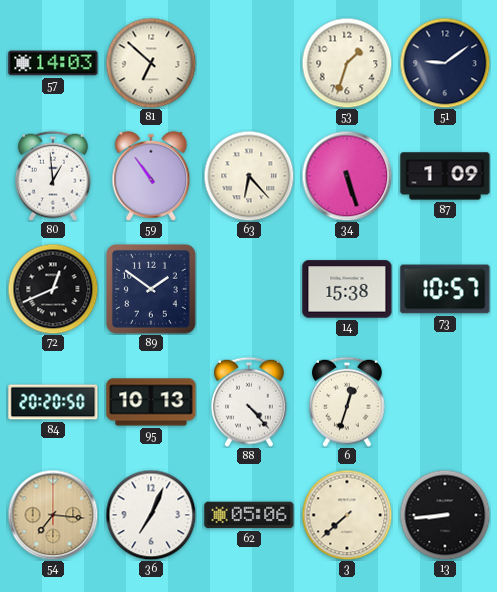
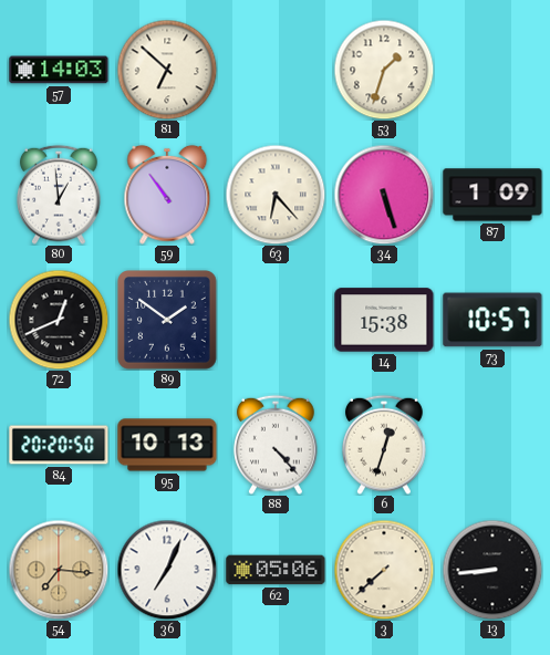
51: 9:09 -> none
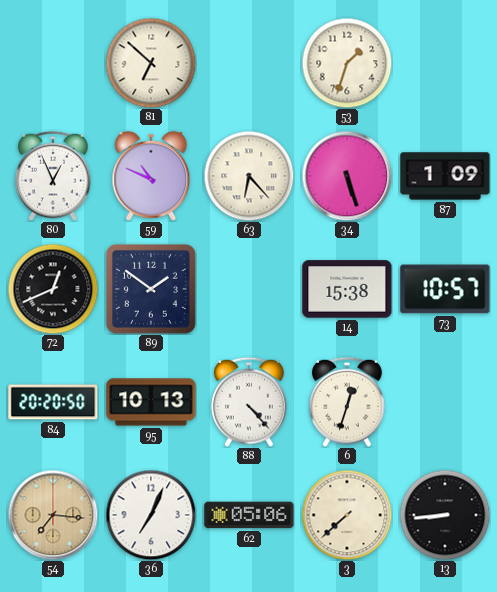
57: 14:03 -> none
80: 12:59 -> 12:56
59: 10:54 -> 10:49
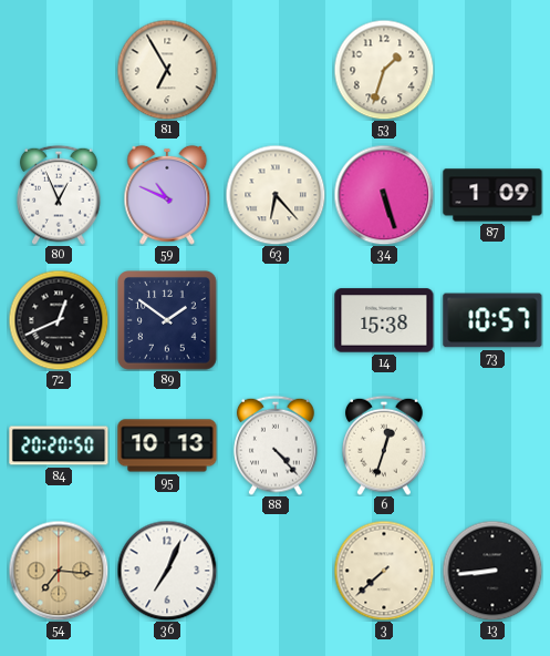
81: 6:52 -> 6:55
62: 05:06 -> none
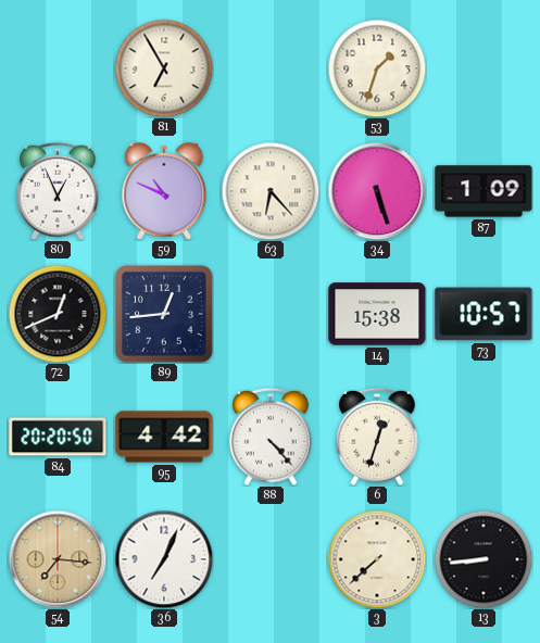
89: 1:51 -> 12:44
95: 10:13 -> 4:42
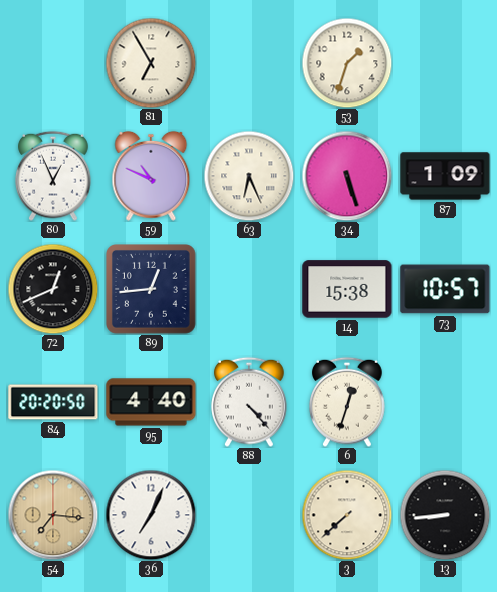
63: 6:23 -> 6:26
95: 4:42 -> 4:40
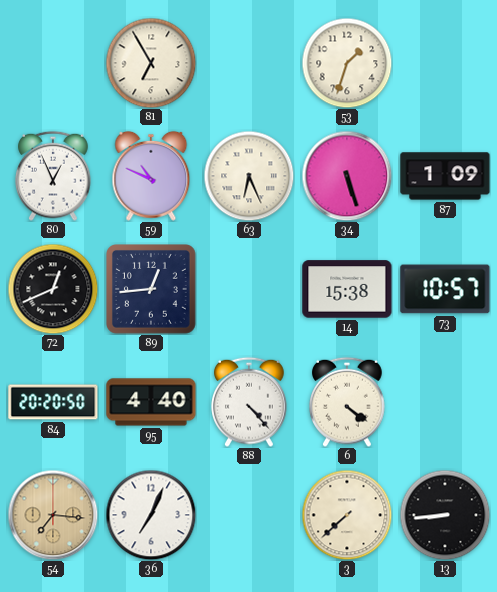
6: 12:33 -> 4:21
